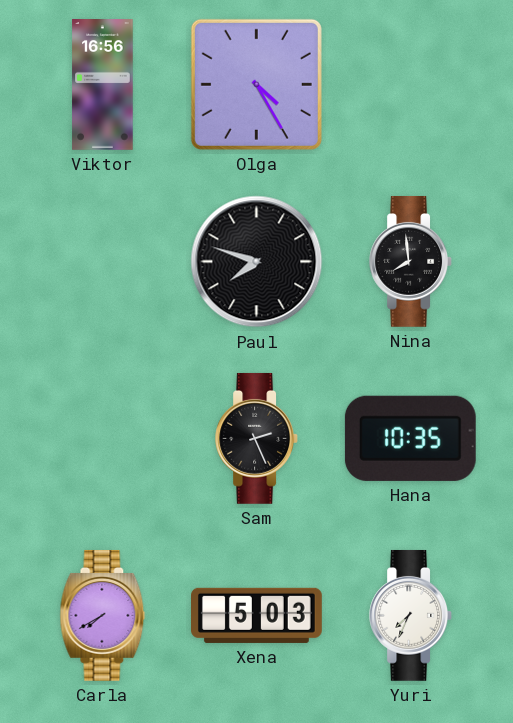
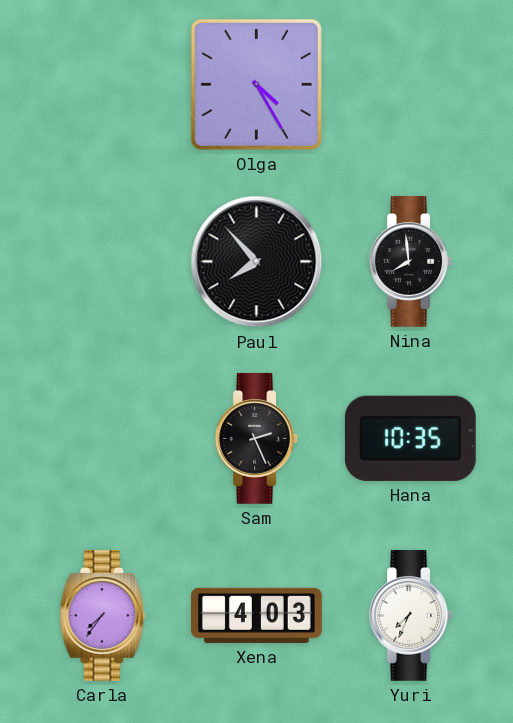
Viktor: 16:56 -> none
Paul: 7:48 -> 7:53
Carla: 7:40 -> 7:36
Xena: 5:03 -> 4:03
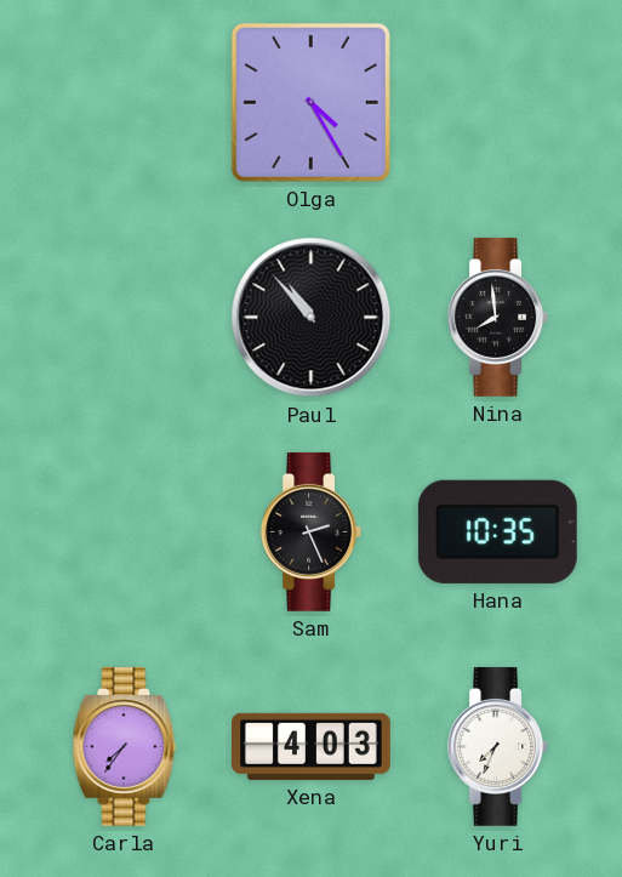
Paul: 7:53 -> 10:53
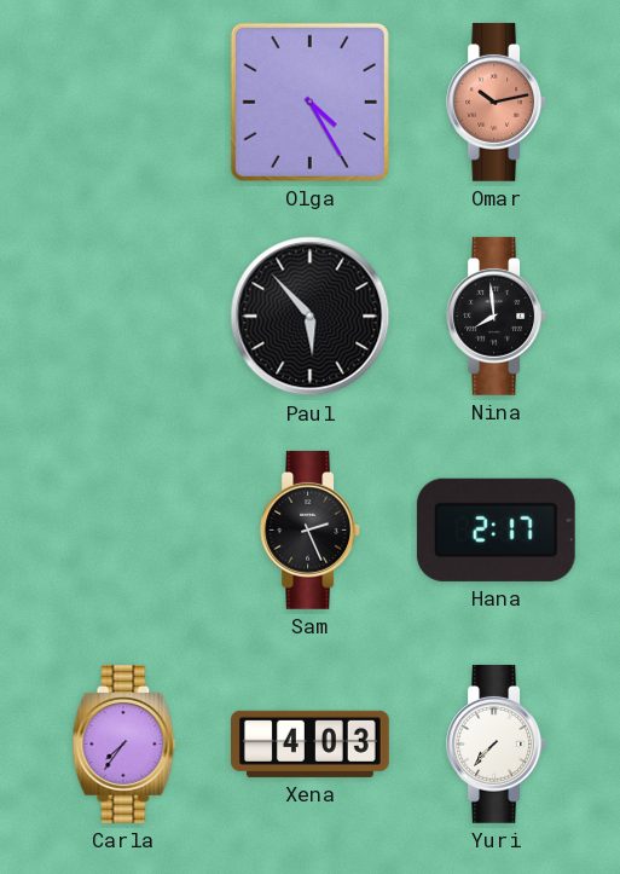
Omar: none -> 10:13
Paul: 10:53 -> 5:53
Hana: 10:35 -> 2:17
Yuri: 7:34 -> 7:37
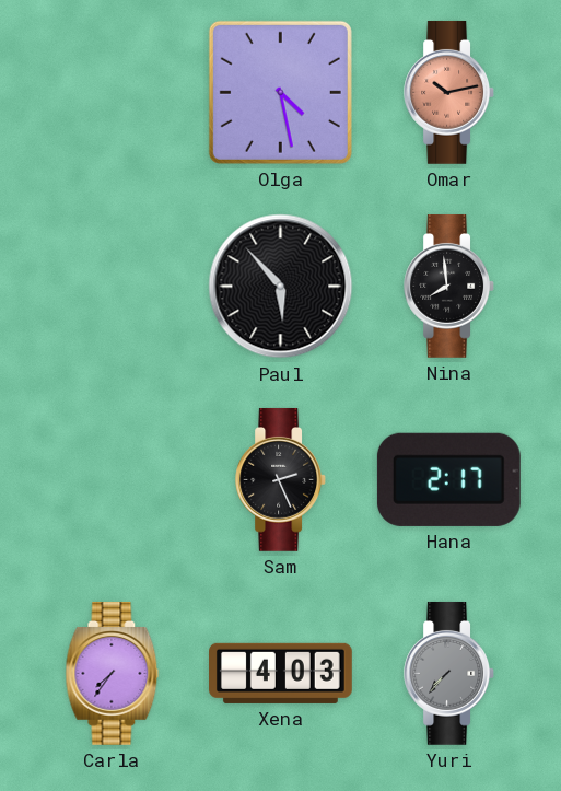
Olga: 4:25 -> 4:28
Yuri dial: white -> grey
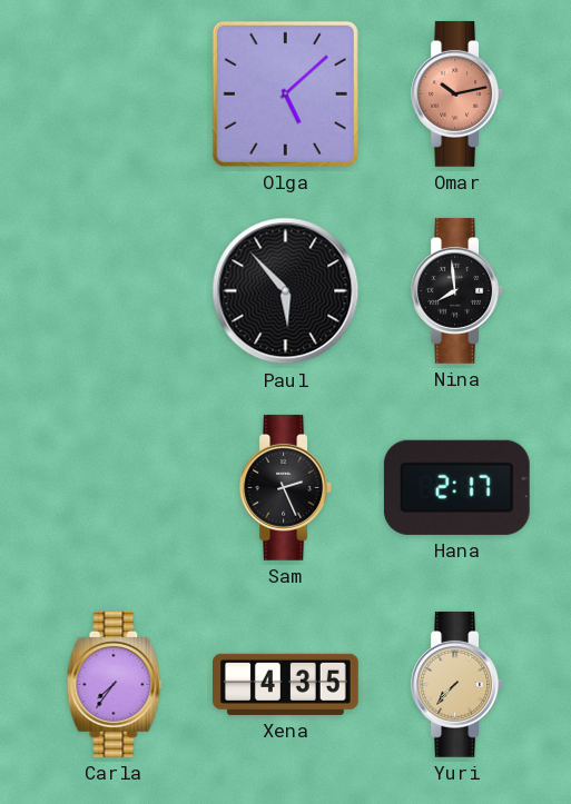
Olga: 4:28 -> 5:08
Xena: 4:03 -> 4:35
Yuri dial: grey -> champagne
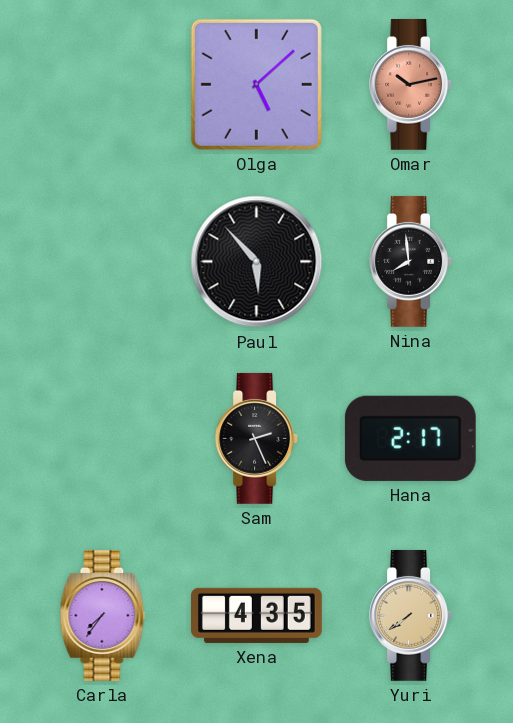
Yuri: 7:37 -> 7:39
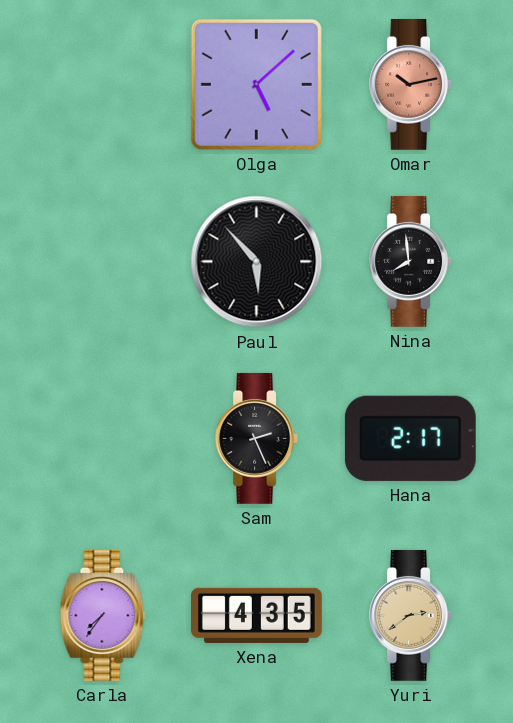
Yuri: 7:39 -> 2:39
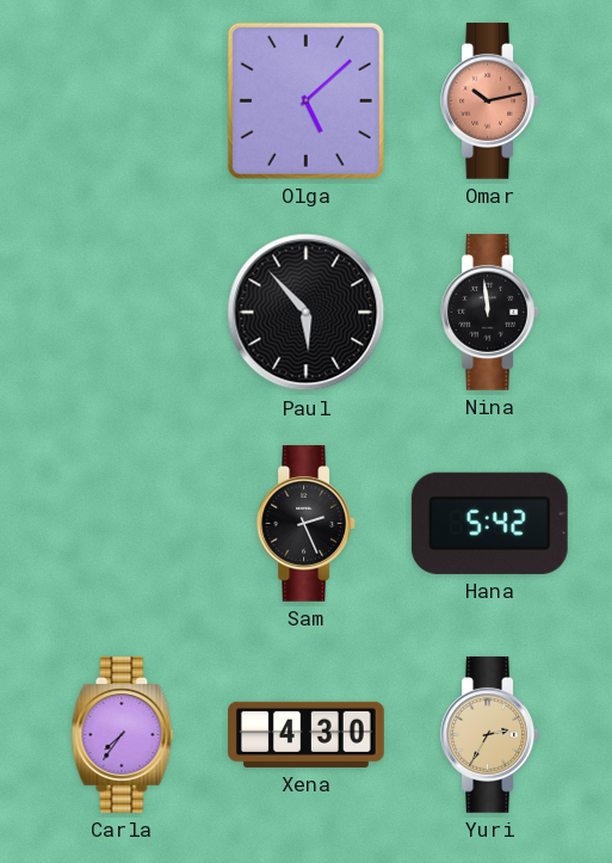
Nina: 7:59 -> 11:59
Hana: 2:17 -> 5:42
Xena: 4:35 -> 4:30
Yuri: 2:39 -> 2:35
